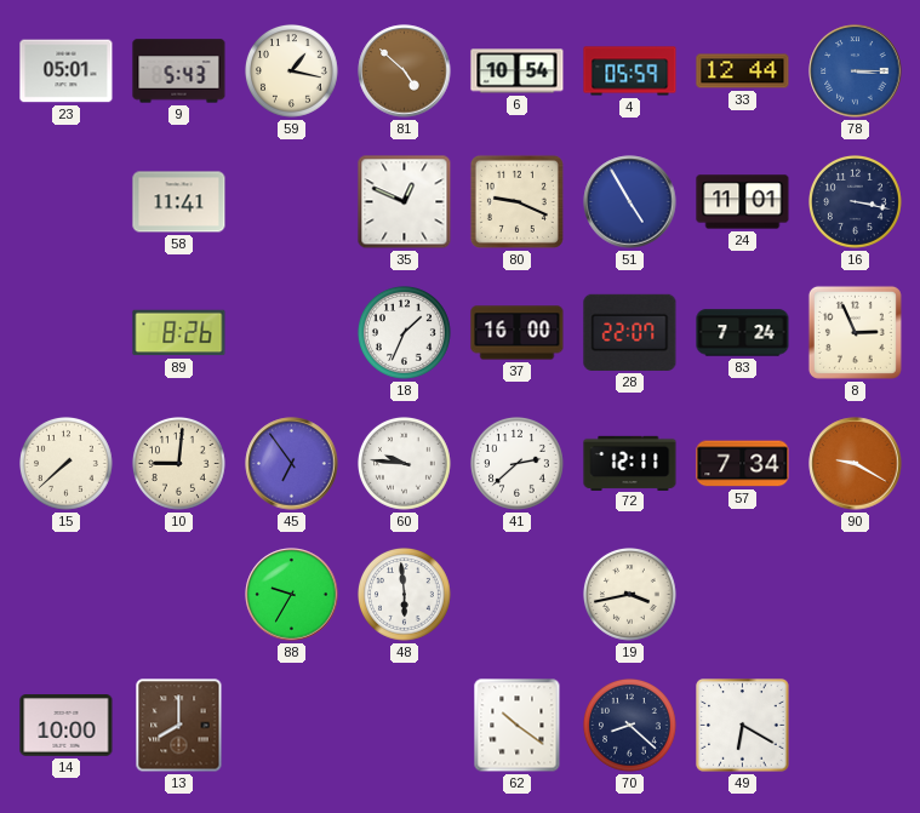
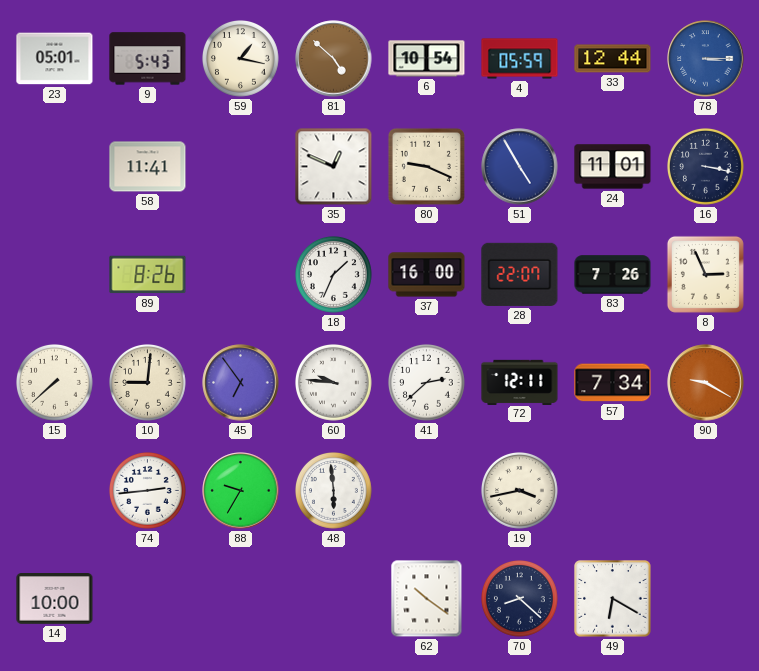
83: 7:24 -> 7:26
74: none -> 2:44
13: 8:00 -> none
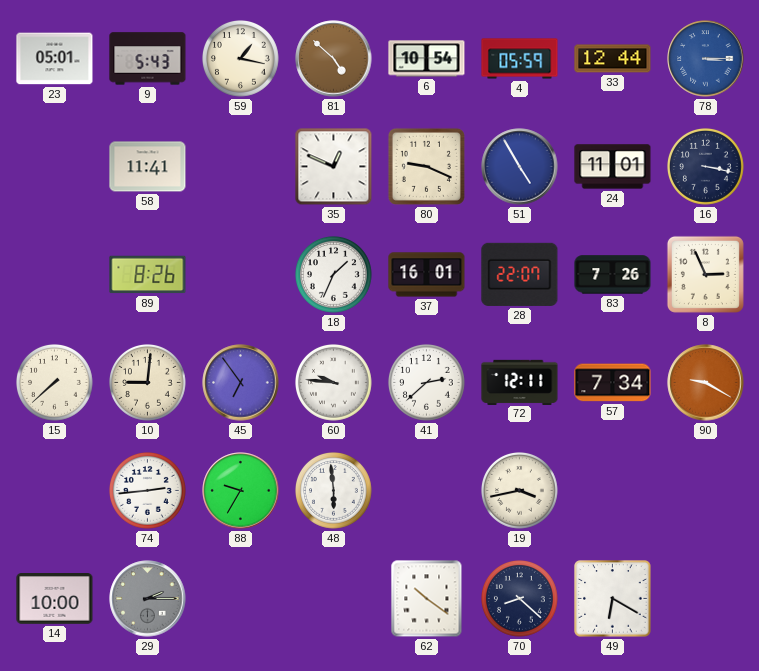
37: 16:00 -> 16:01
29: none -> 2:15
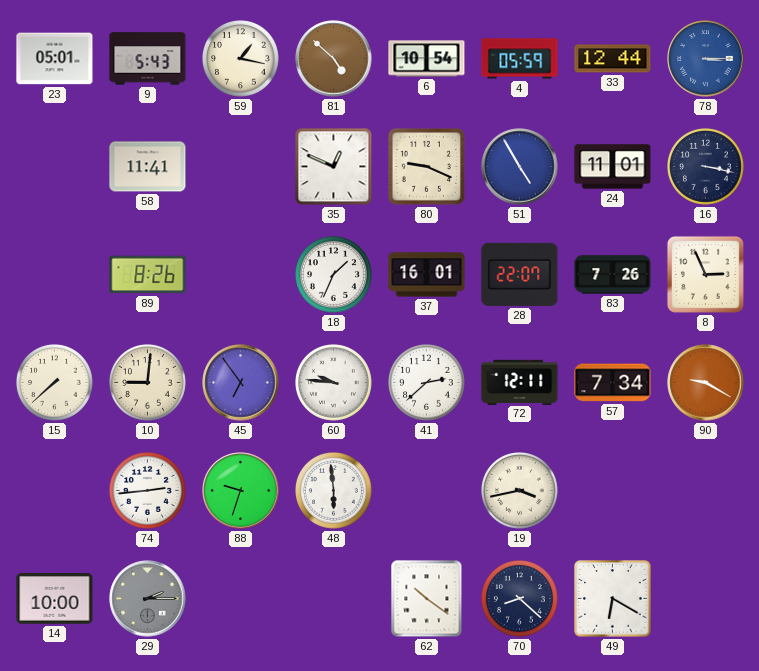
88: 9:35 -> 9:33
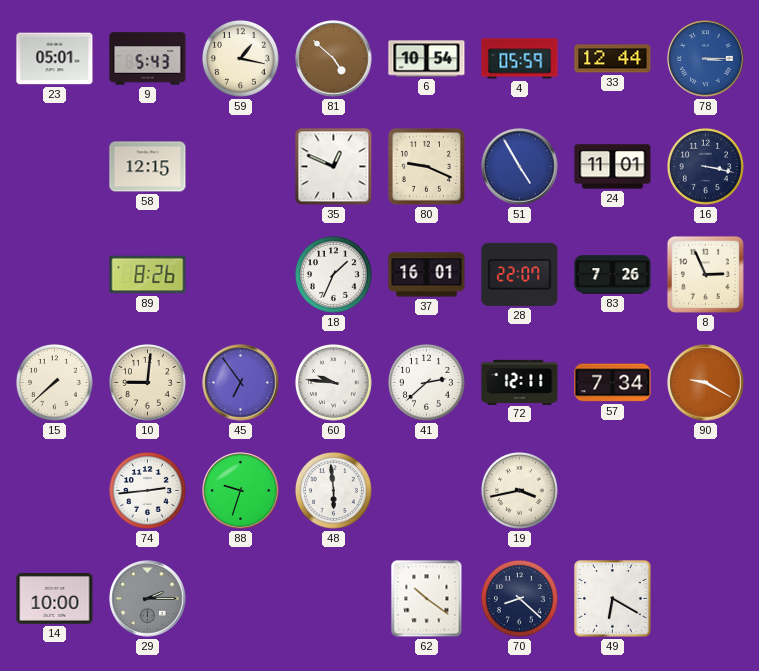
58: 11:41 -> 12:15
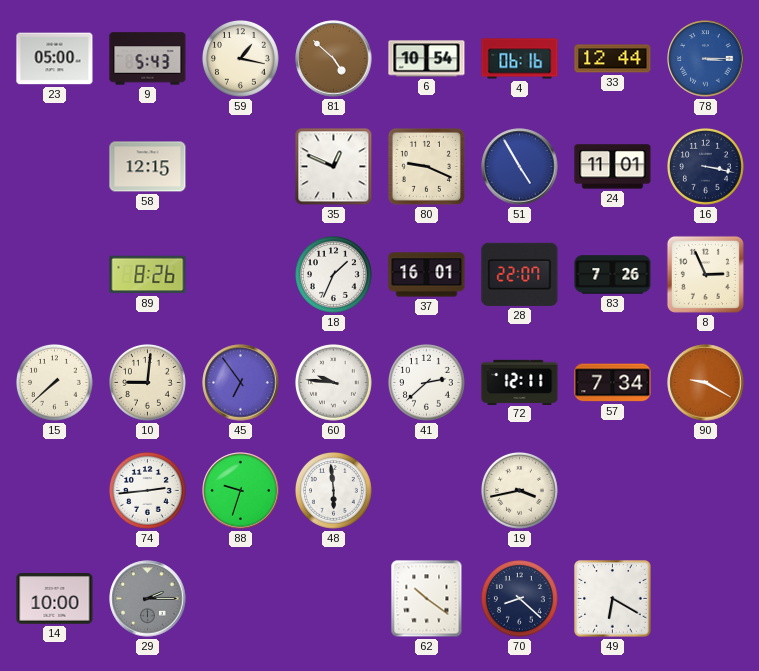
23: 05:01 -> 05:00
4: 05:59 -> 06:16
